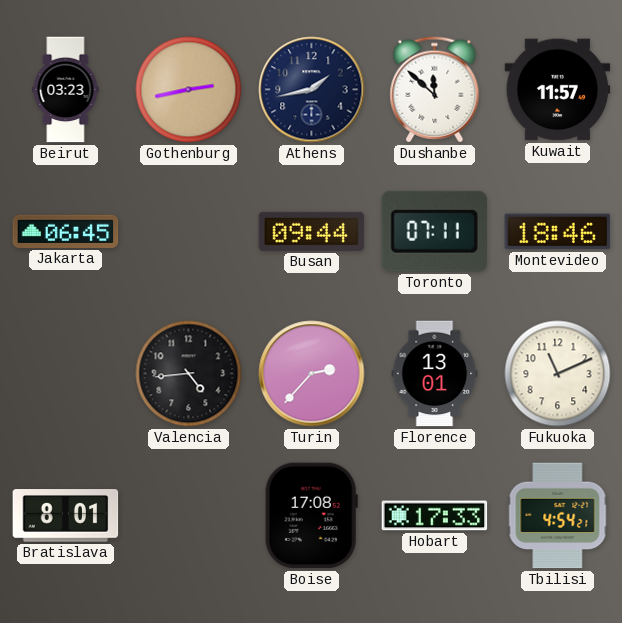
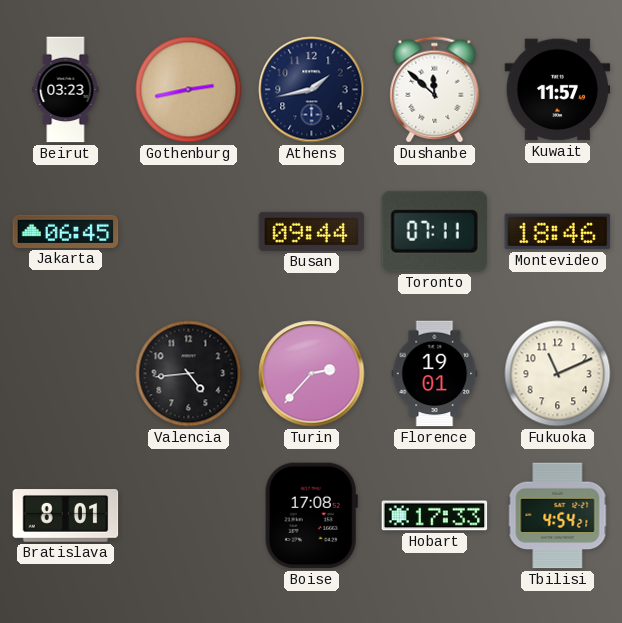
Florence: 13:01 -> 19:01
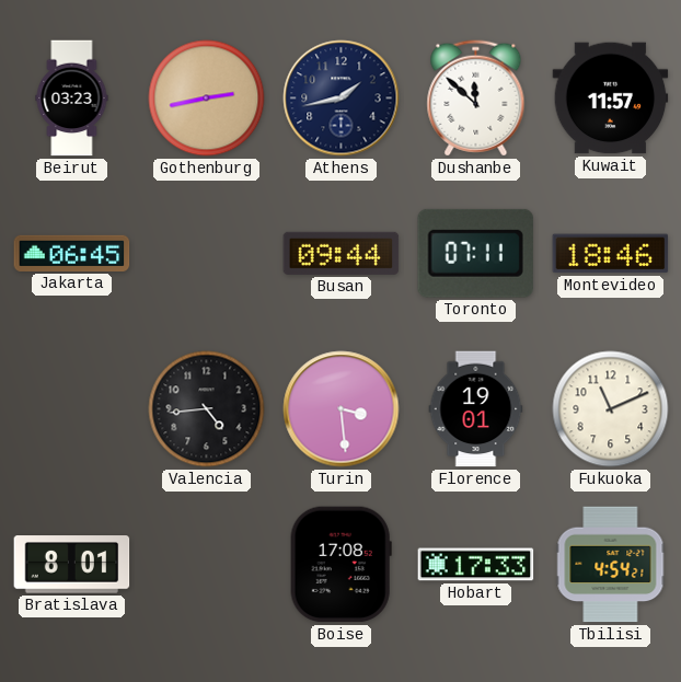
Turin: 2:37 -> 3:29
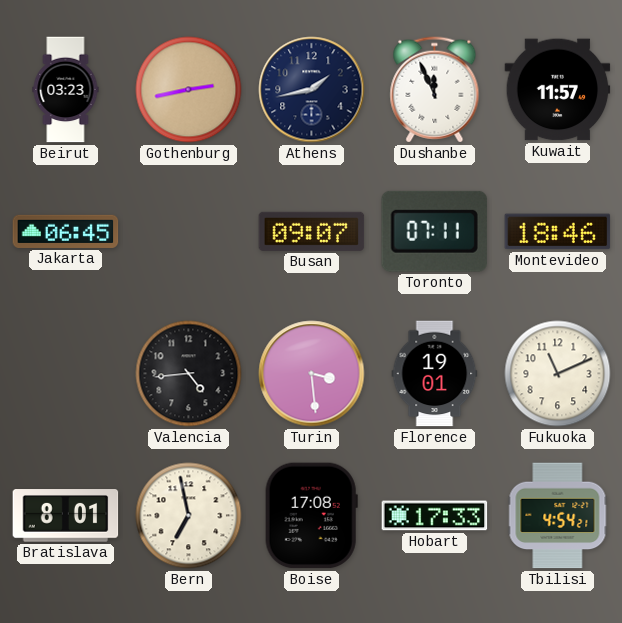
Dushanbe: 11:52 -> 11:56
Busan: 09:44 -> 09:07
Bern: none -> 6:58
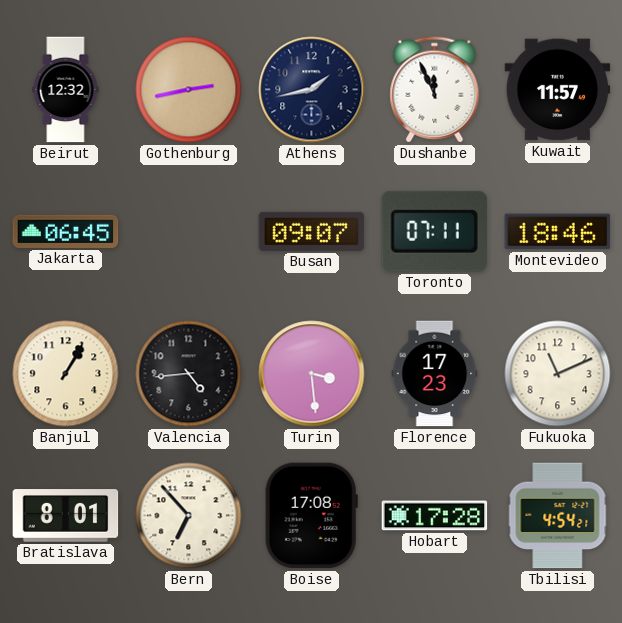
Beirut: 03:23 -> 12:32
Banjul: none -> 1:05
Florence: 19:01 -> 17:23
Bern: 6:58 -> 6:53
Hobart: 17:33 -> 17:28
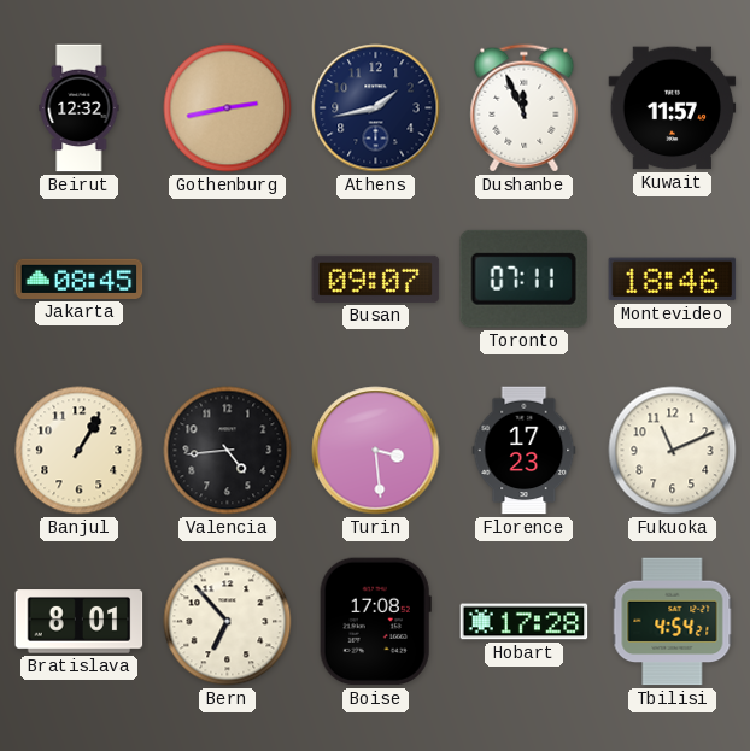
Jakarta: 06:45 -> 08:45
